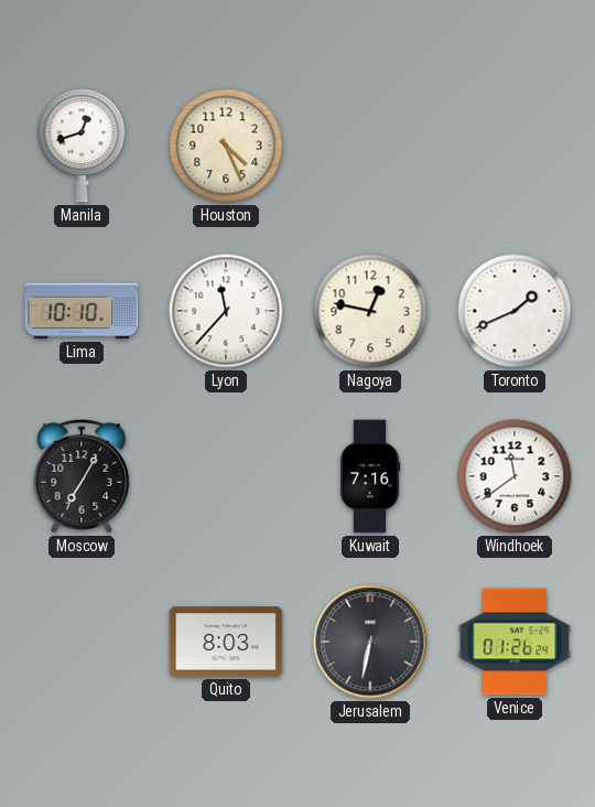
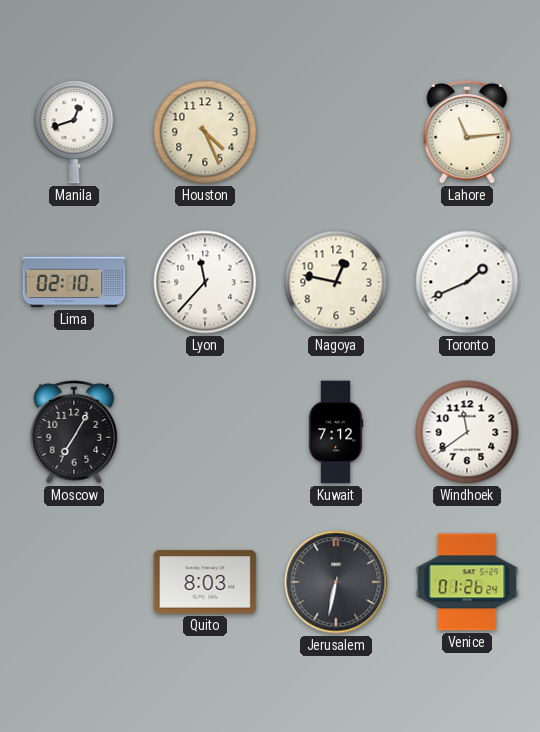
Lahore: none -> 11:14
Lima: 10:10 -> 02:10
Kuwait: 7:16 -> 7:12
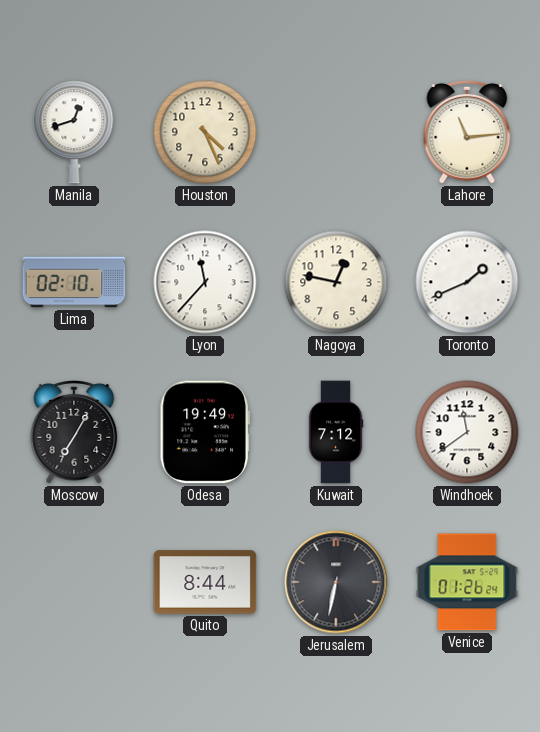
Odesa: none -> 19:49
Quito: 8:03 -> 8:44
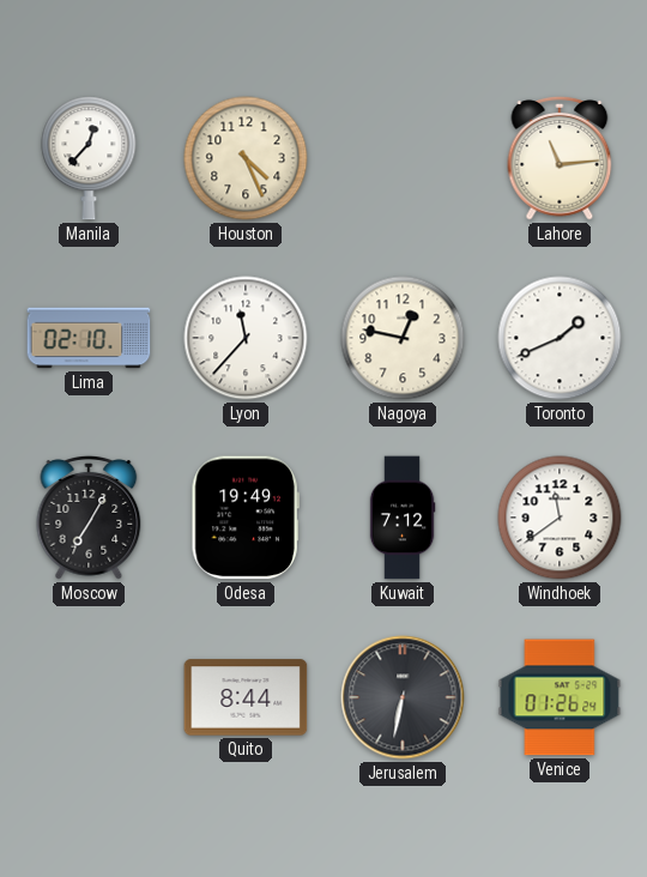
Manila: 12:42 -> 12:37
